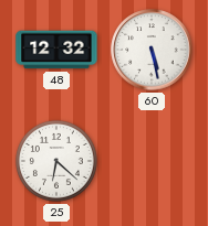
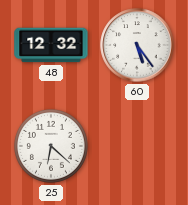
60: 5:28 -> 5:24
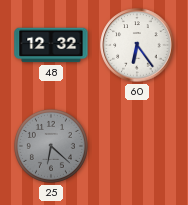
60: 5:24 -> 6:24
25 dial: white -> grey
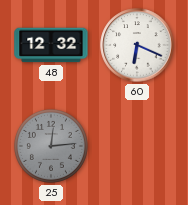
60: 6:24 -> 6:19
25: 6:22 -> 12:14
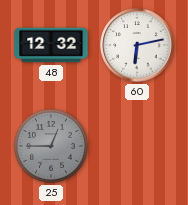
60: 6:19 -> 6:13
25: 12:14 -> 12:45
